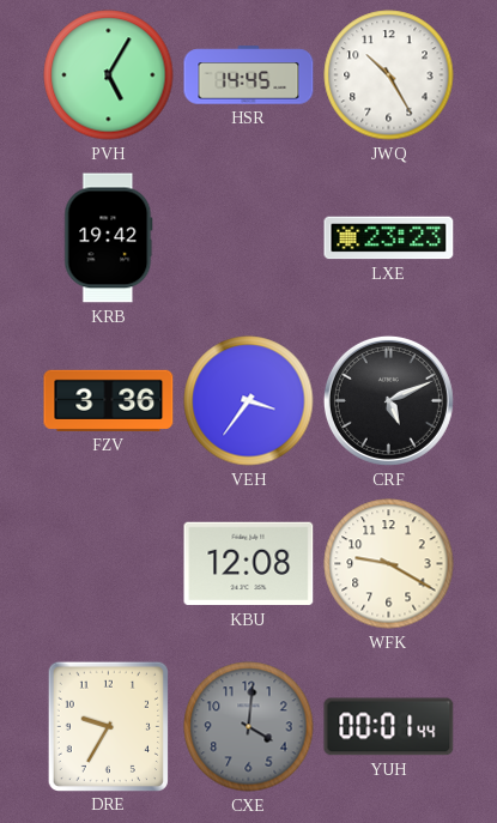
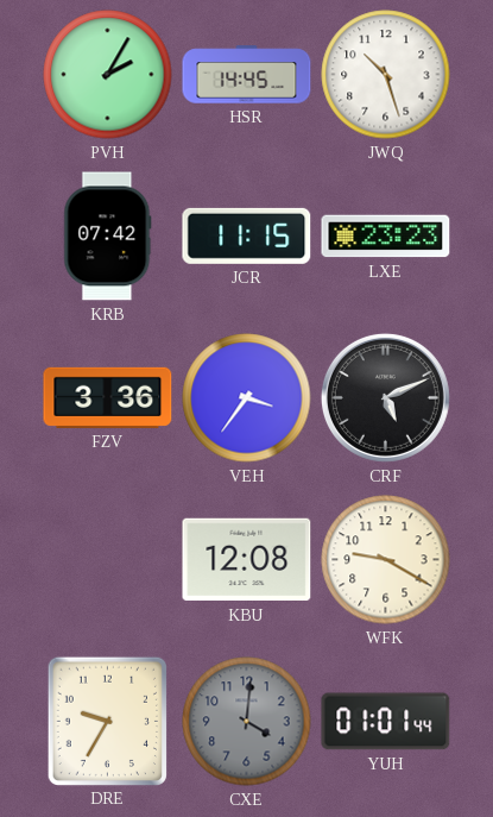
PVH: 5:05 -> 2:05
JWQ: 10:25 -> 10:27
KRB: 19:42 -> 07:42
JCR: none -> 11:15
YUH: 00:01 -> 01:01
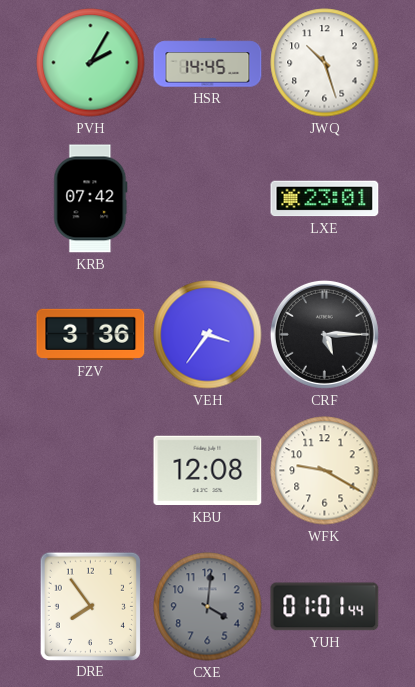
JCR: 11:15 -> none
LXE: 23:23 -> 23:01
CRF: 5:11 -> 5:15
DRE: 9:35 -> 7:54
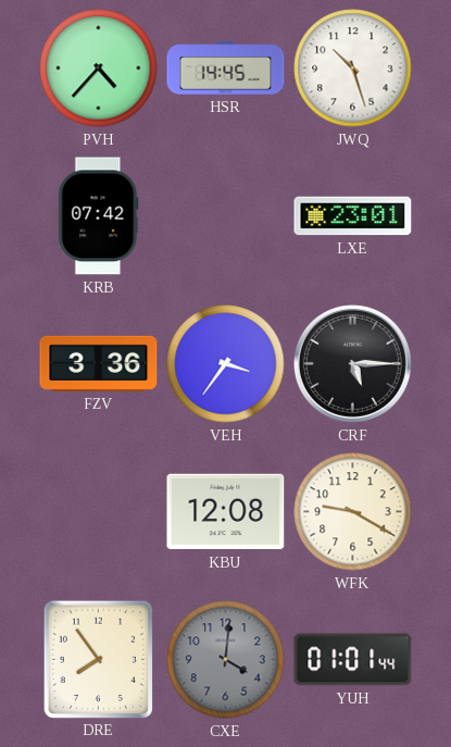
PVH: 2:05 -> 4:37
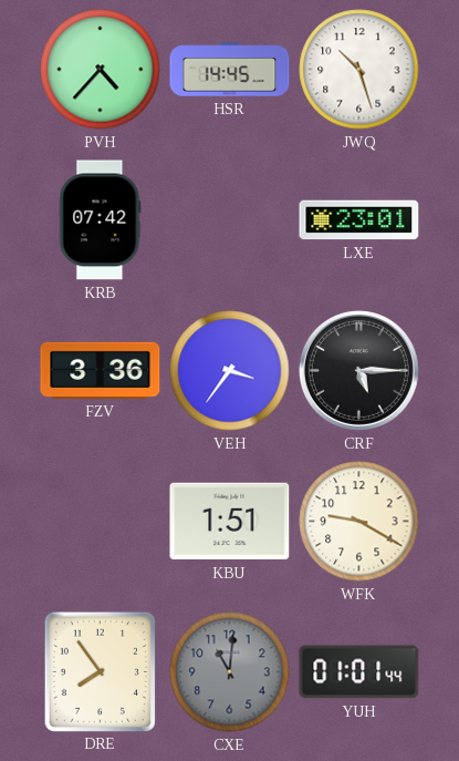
KBU: 12:08 -> 1:51
CXE: 4:01 -> 11:01
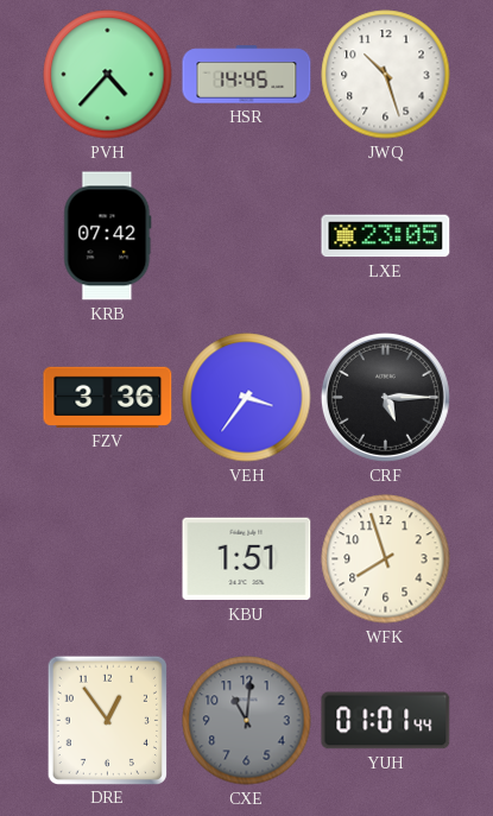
LXE: 23:01 -> 23:05
WFK: 9:20 -> 7:57
DRE: 7:54 -> 12:54
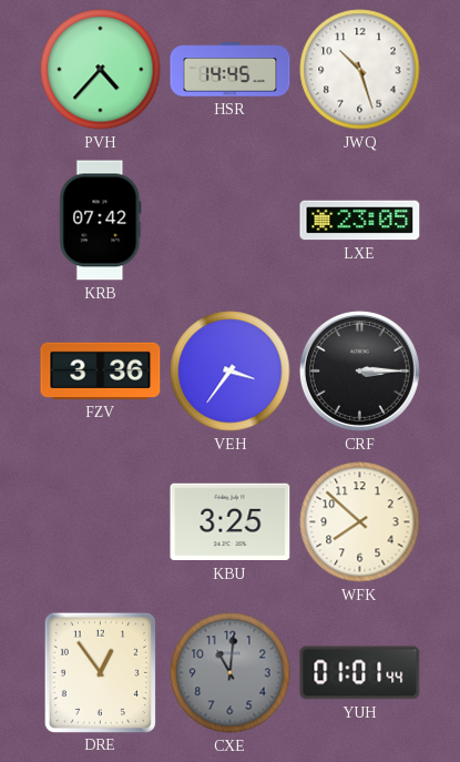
CRF: 5:15 -> 3:15
KBU: 1:51 -> 3:25
WFK: 7:57 -> 7:52
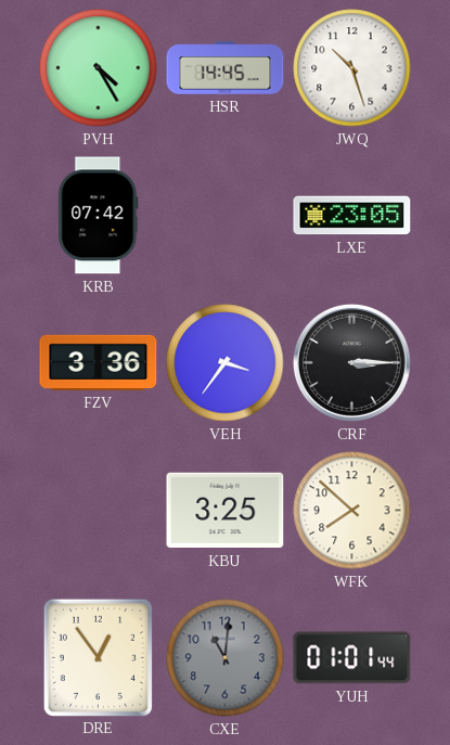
PVH: 4:37 -> 4:25
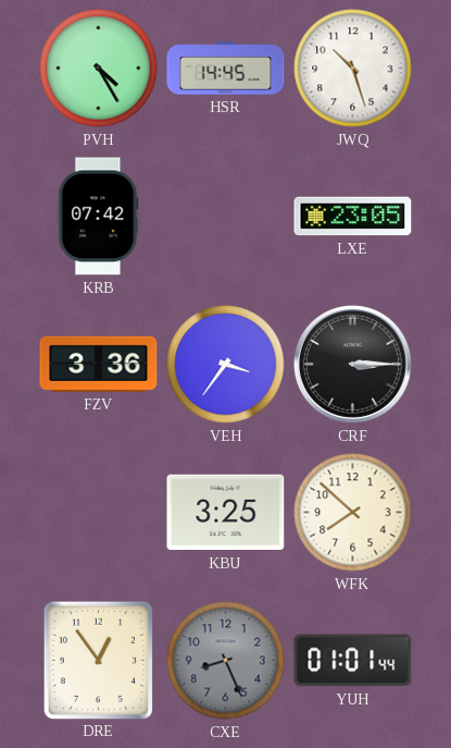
CXE: 11:01 -> 8:26
